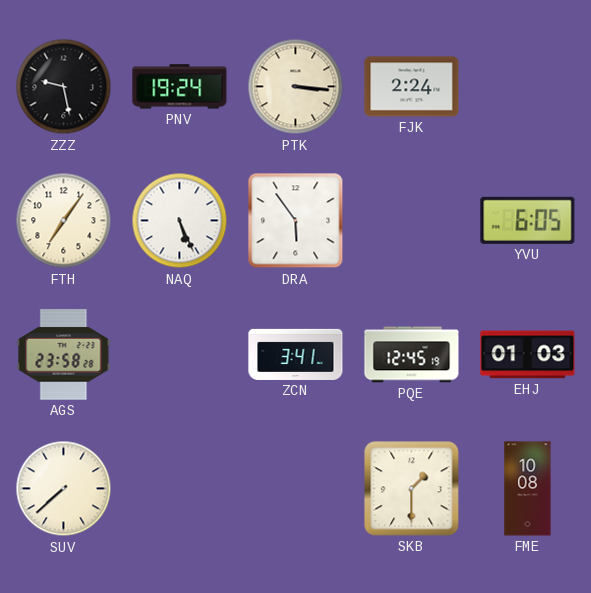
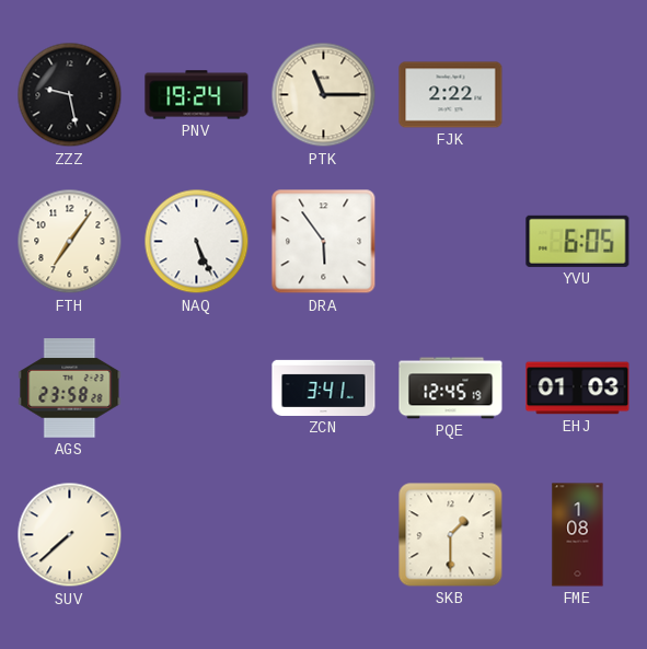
PTK: 3:16 -> 11:15
FJK: 2:24 -> 2:22
FME: 10:08 -> 1:08
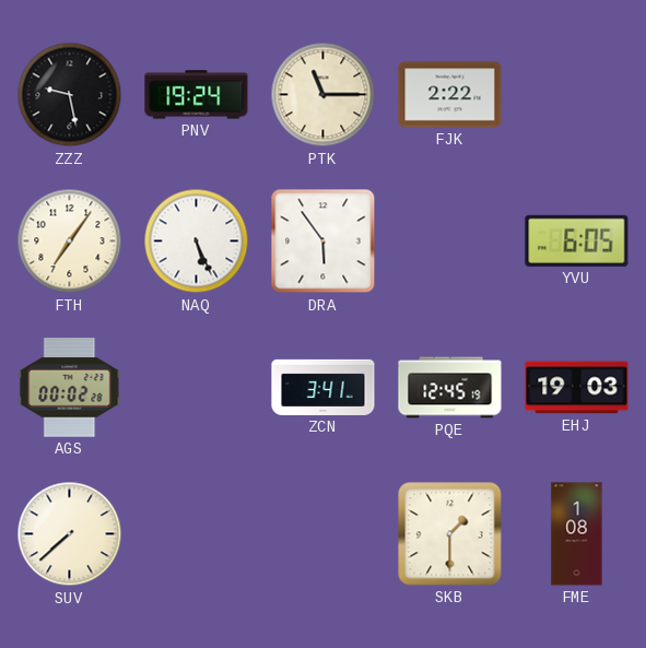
AGS: 23:58 -> 00:02
EHJ: 01:03 -> 19:03
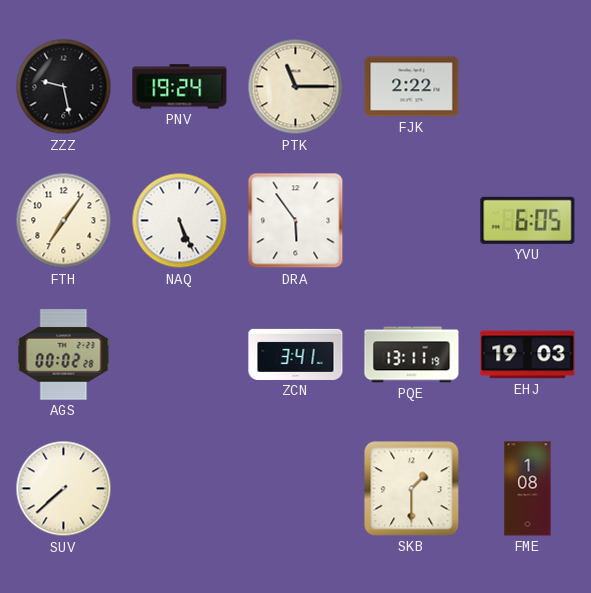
PQE: 12:45 -> 13:11
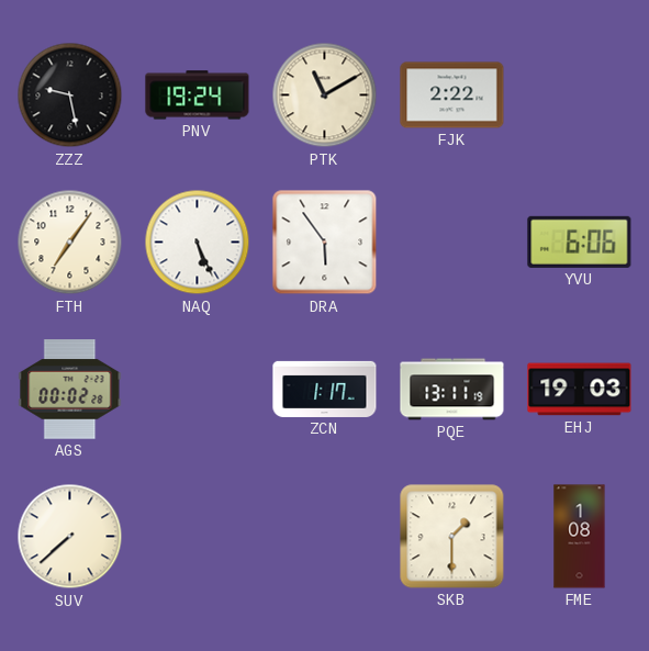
PTK: 11:15 -> 11:10
YVU: 6:05 -> 6:06
ZCN: 3:41 -> 1:17
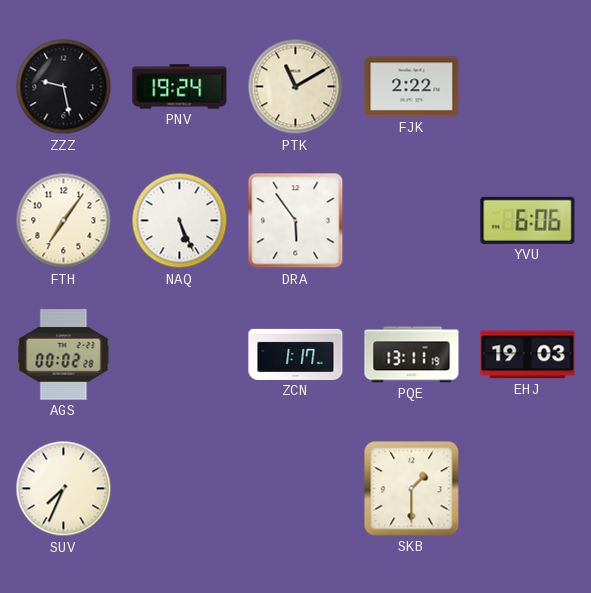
SUV: 7:38 -> 7:34
FME: 1:08 -> none
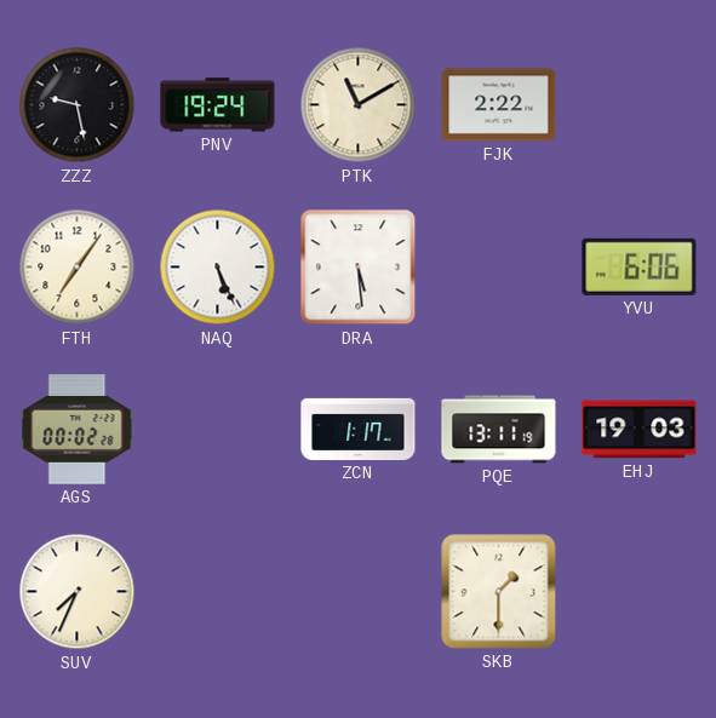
DRA: 5:54 -> 5:29
